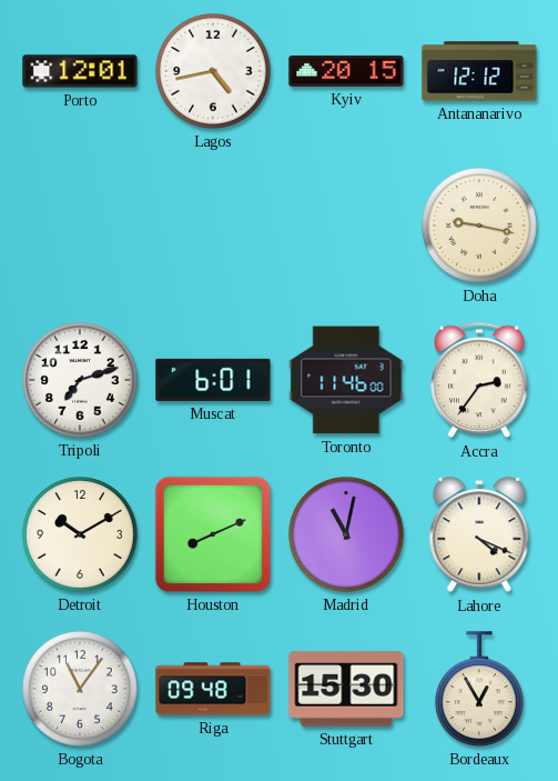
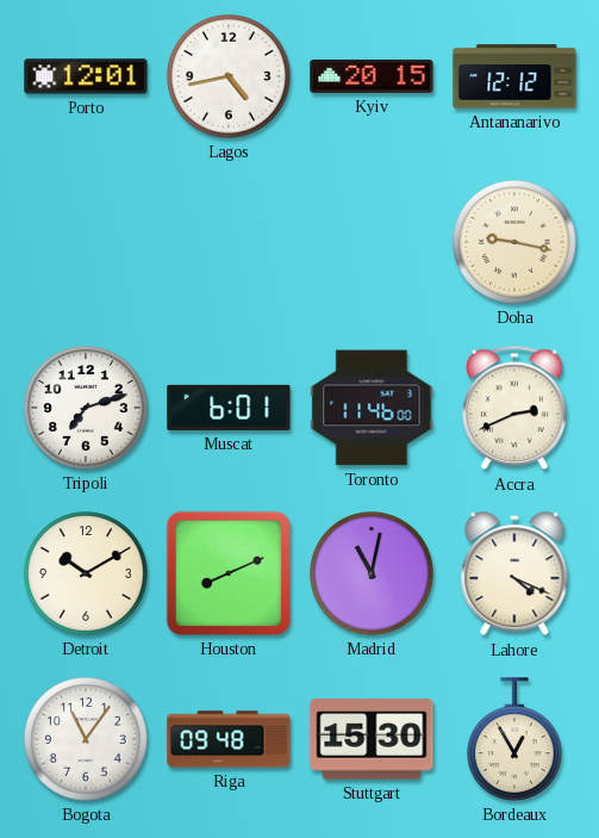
Accra: 2:36 -> 2:41
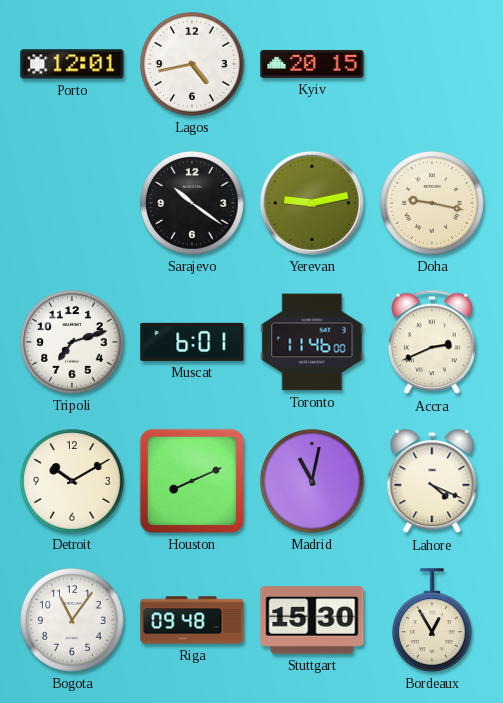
Antananarivo: 12:12 -> none
Sarajevo: none -> 10:21
Yerevan: none -> 9:13
